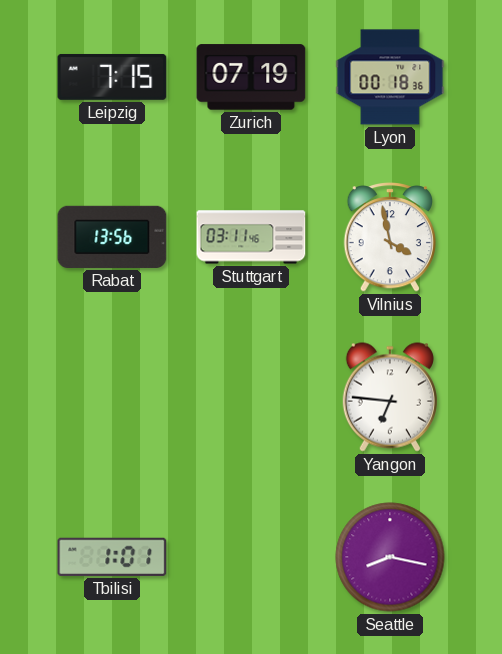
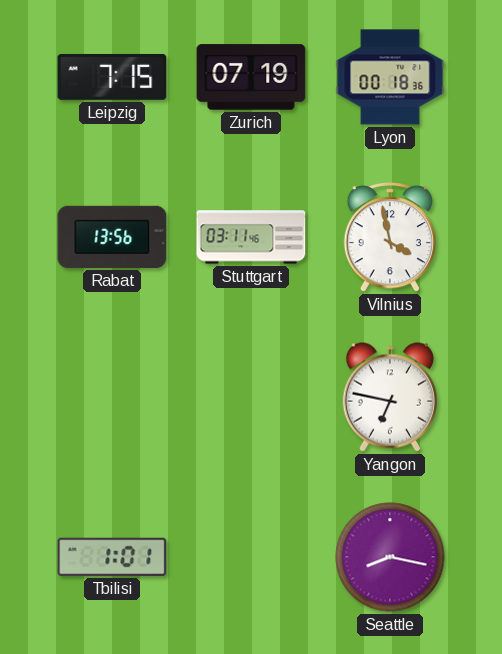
Yangon: 6:46 -> 6:47
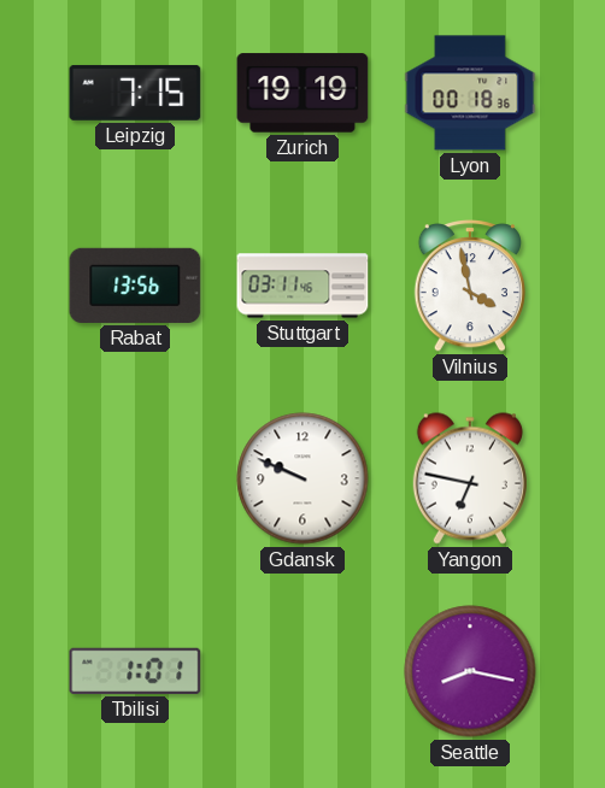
Zurich: 07:19 -> 19:19
Gdansk: none -> 9:49
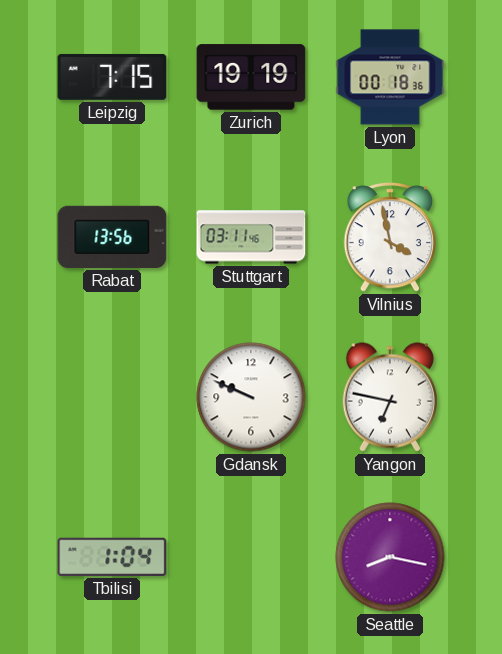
Tbilisi: 1:01 -> 1:04
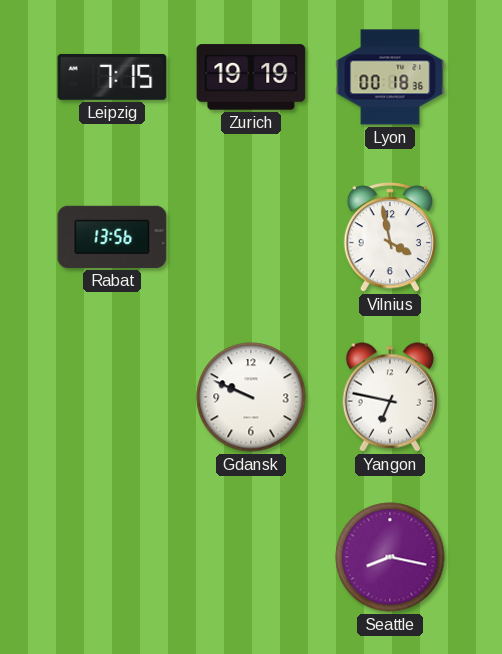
Stuttgart: 03:11 -> none
Tbilisi: 1:04 -> none
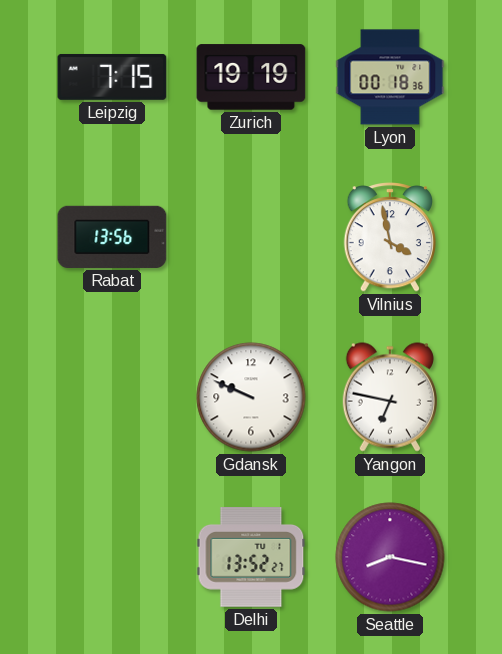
Delhi: none -> 13:52
